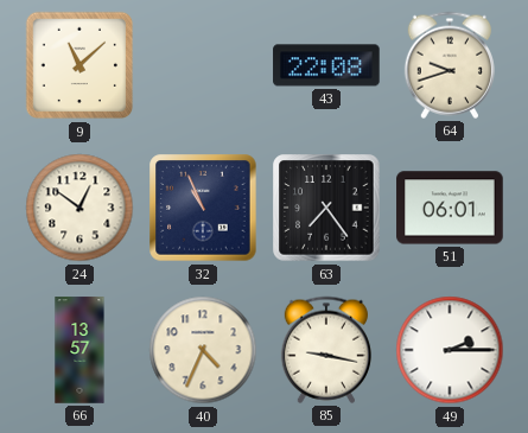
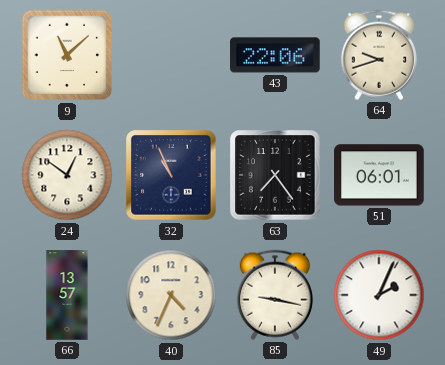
43: 22:08 -> 22:06
49: 2:15 -> 2:04
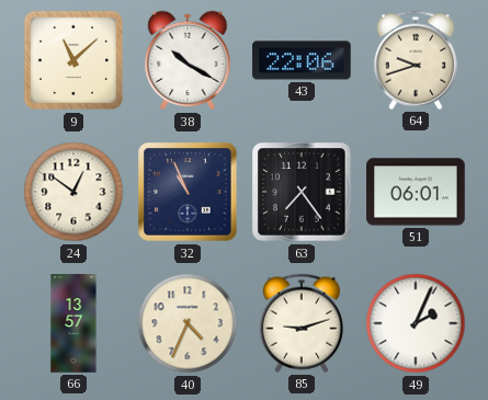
38: none -> 10:20
85: 9:17 -> 9:12
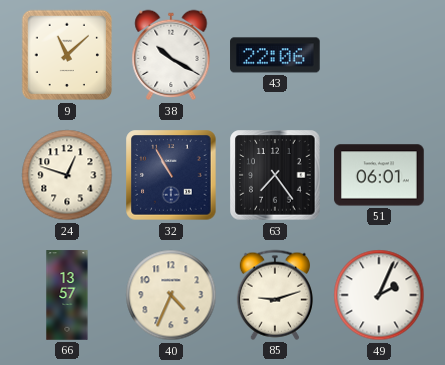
64: 9:42 -> none
24: 12:51 -> 12:48
32: 10:56 -> 10:55
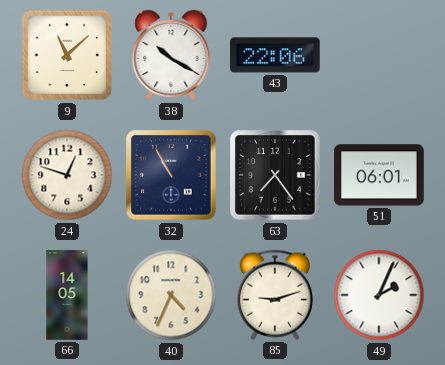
66: 13:57 -> 14:05
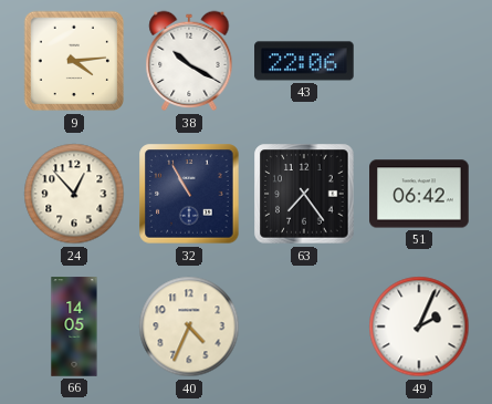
9: 11:08 -> 4:14
24: 12:48 -> 12:53
51: 06:01 -> 06:42
85: 9:12 -> none
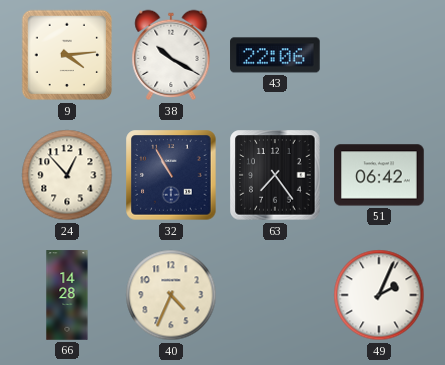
66: 14:05 -> 14:28
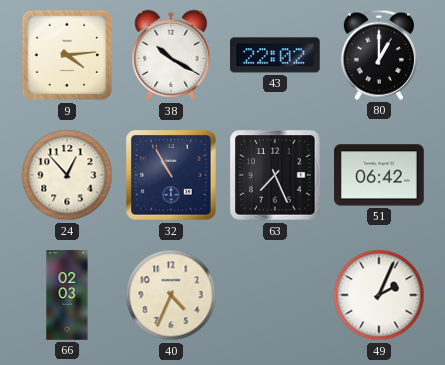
43: 22:06 -> 22:02
80: none -> 1:00
63: 7:24 -> 7:26
66: 14:28 -> 02:03
